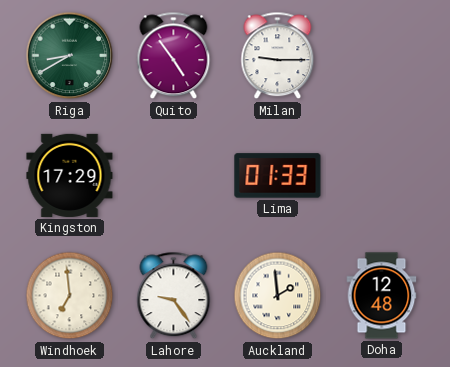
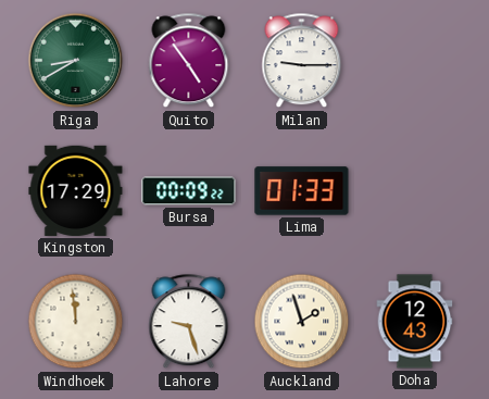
Bursa: none -> 00:09
Windhoek: 6:59 -> 11:59
Lahore: 9:24 -> 9:27
Auckland: 1:59 -> 1:57
Doha: 12:48 -> 12:43
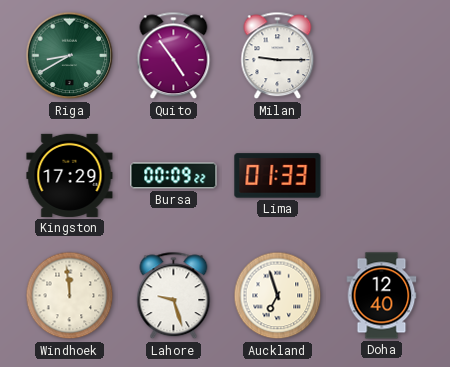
Auckland: 1:57 -> 6:57
Doha: 12:43 -> 12:40
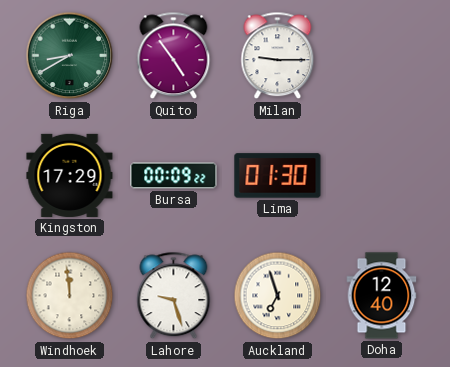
Lima: 01:33 -> 01:30
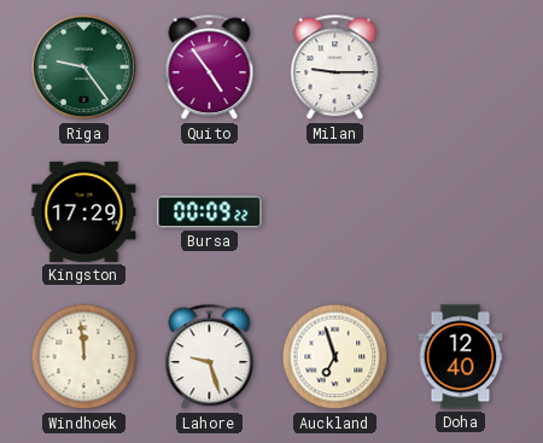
Riga: 8:40 -> 9:24
Lima: 01:30 -> none
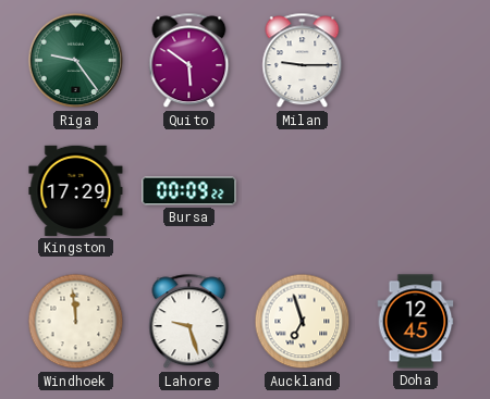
Quito: 4:54 -> 5:51
Doha: 12:40 -> 12:45
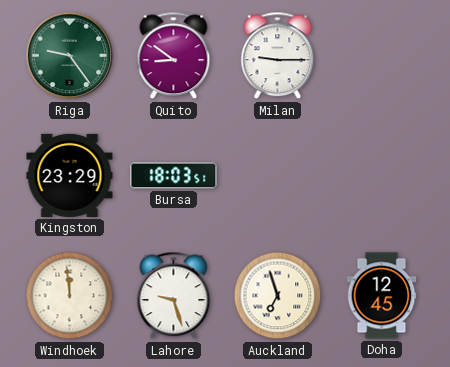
Quito: 5:51 -> 8:51
Kingston: 17:29 -> 23:29
Bursa: 00:09 -> 18:03
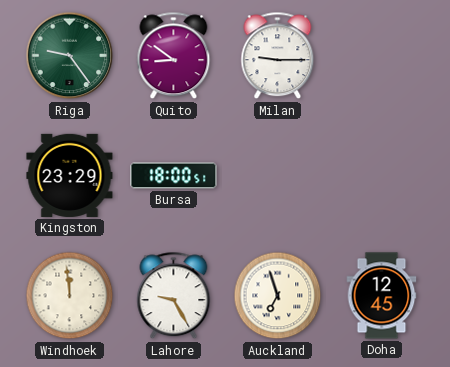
Bursa: 18:03 -> 18:00
Lahore: 9:27 -> 9:25
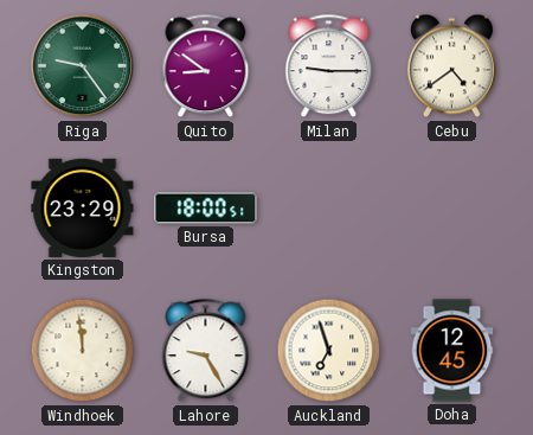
Cebu: none -> 4:39
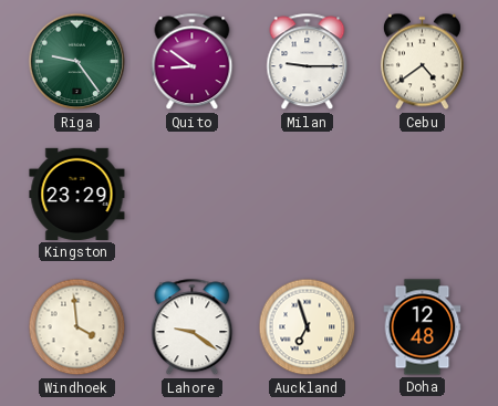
Bursa: 18:00 -> none
Windhoek: 11:59 -> 3:59
Lahore: 9:25 -> 9:21
Doha: 12:45 -> 12:48
